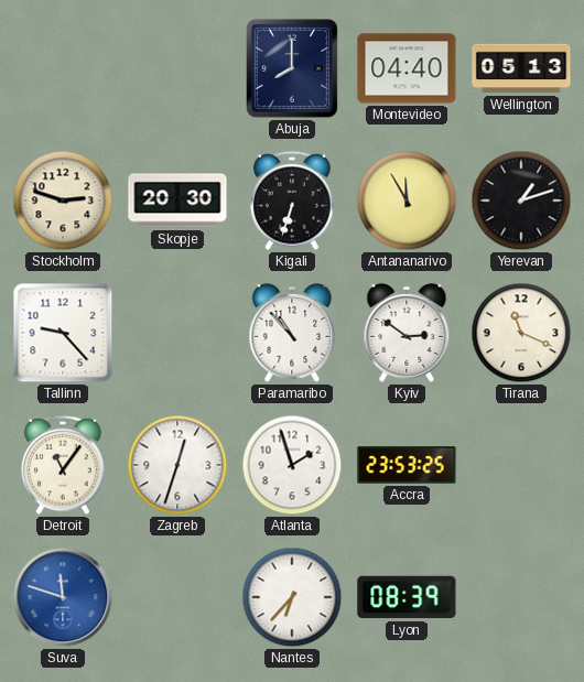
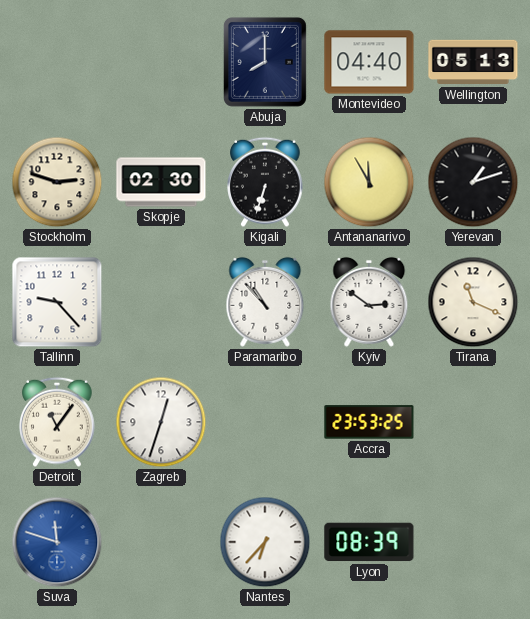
Skopje: 20:30 -> 02:30
Atlanta: 1:57 -> none
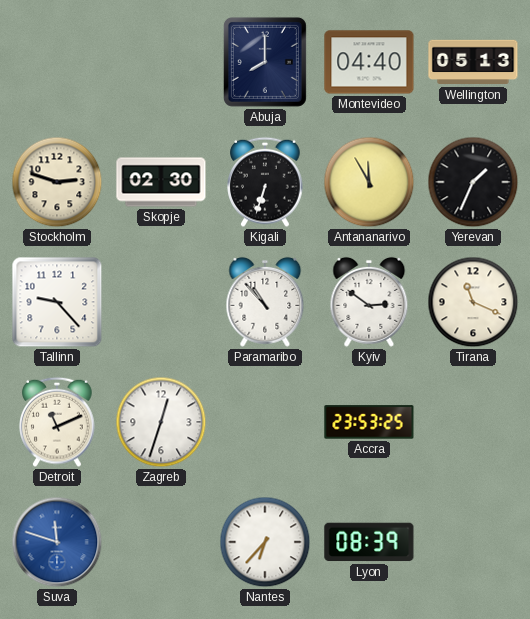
Yerevan: 1:12 -> 1:34
Detroit: 11:06 -> 11:11
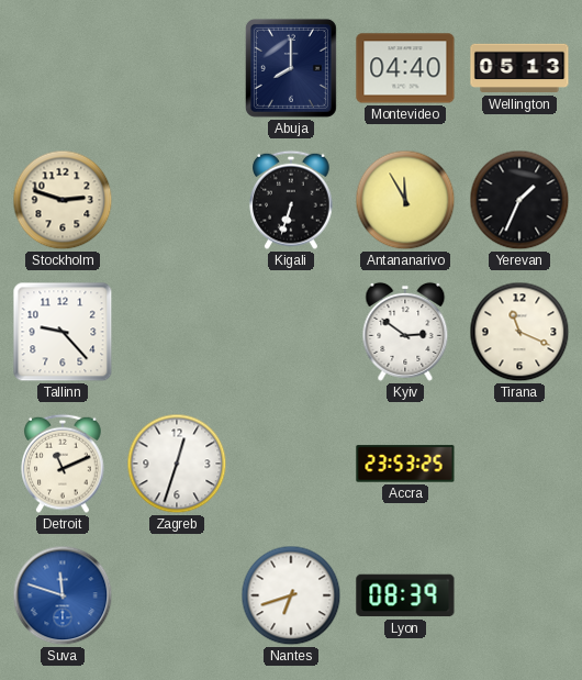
Skopje: 02:30 -> none
Paramaribo: 10:53 -> none
Nantes: 6:37 -> 6:42
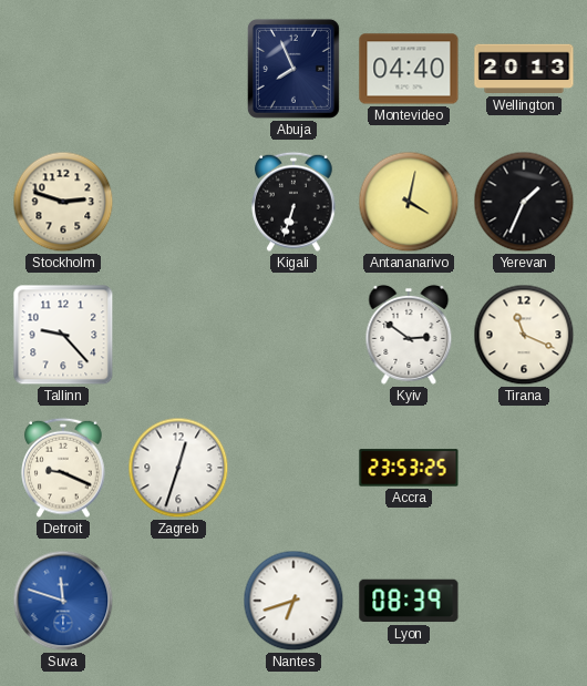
Abuja: 8:00 -> 7:56
Wellington: 05:13 -> 20:13
Antananarivo: 11:55 -> 4:02
Detroit: 11:11 -> 9:19
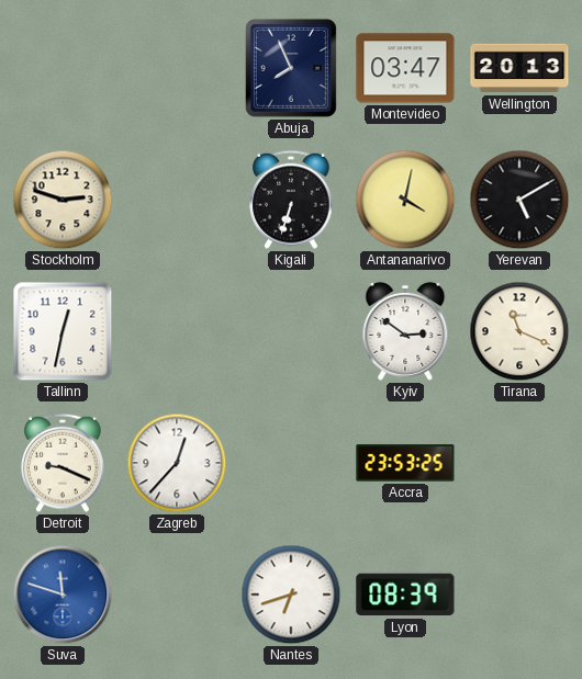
Montevideo: 04:40 -> 03:47
Yerevan: 1:34 -> 5:10
Tallinn: 9:23 -> 12:32
Zagreb: 12:33 -> 12:37
